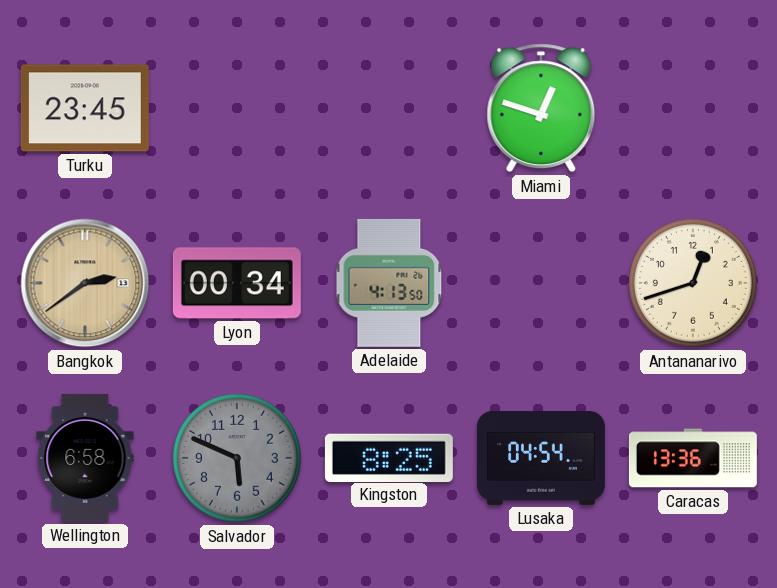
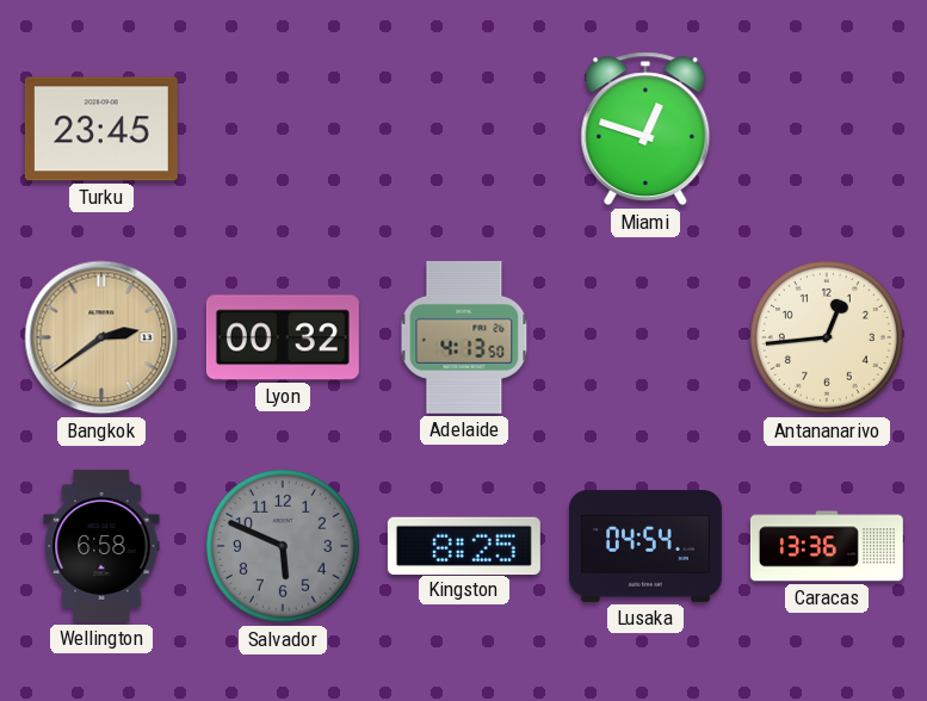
Lyon: 00:34 -> 00:32
Antananarivo: 12:42 -> 12:44
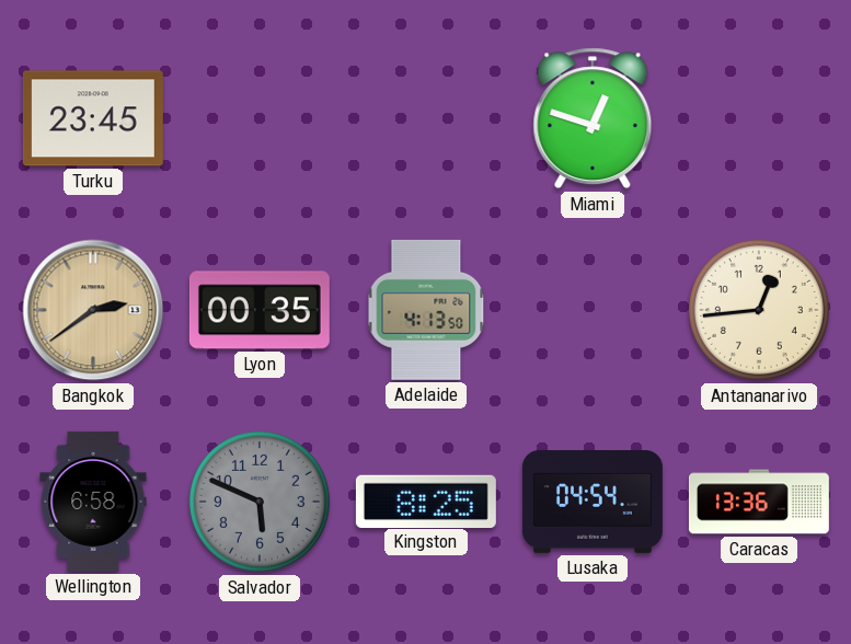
Lyon: 00:32 -> 00:35
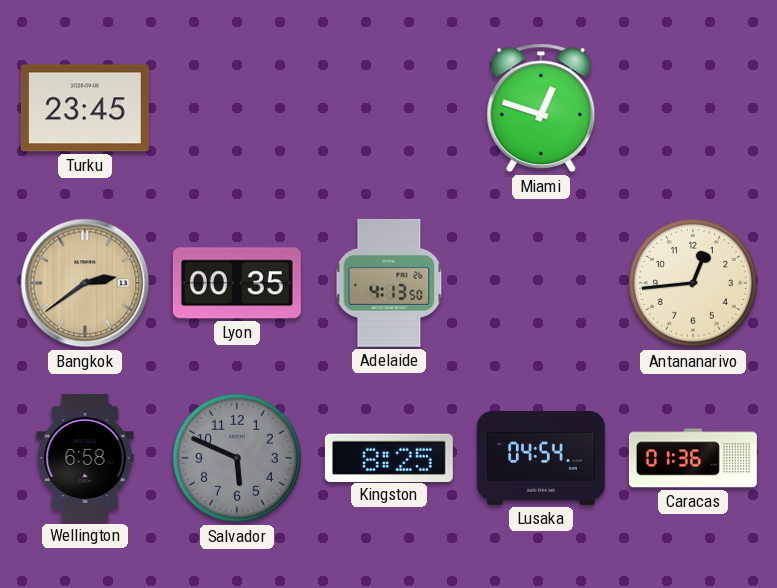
Caracas: 13:36 -> 01:36
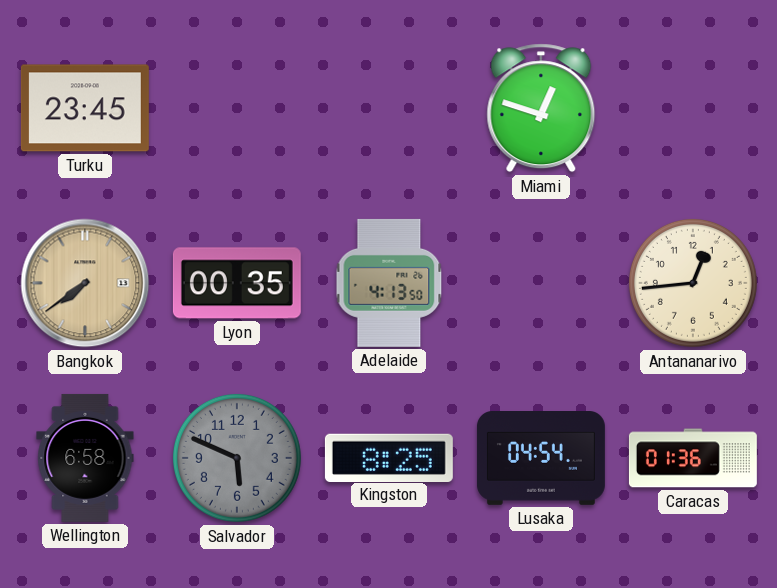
Bangkok: 2:39 -> 7:39
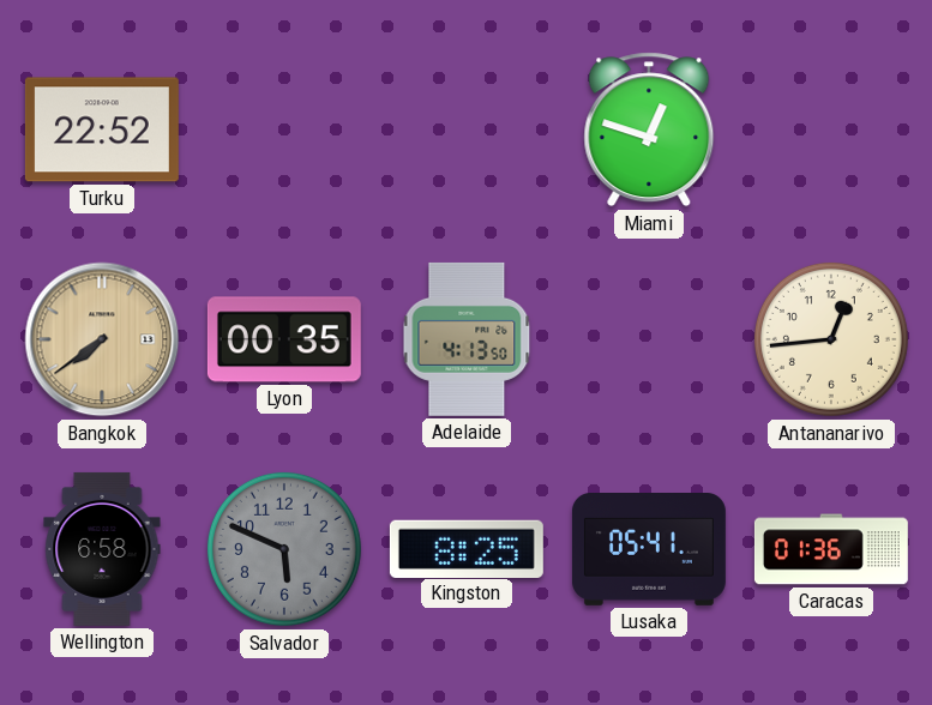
Turku: 23:45 -> 22:52
Lusaka: 04:54 -> 05:41
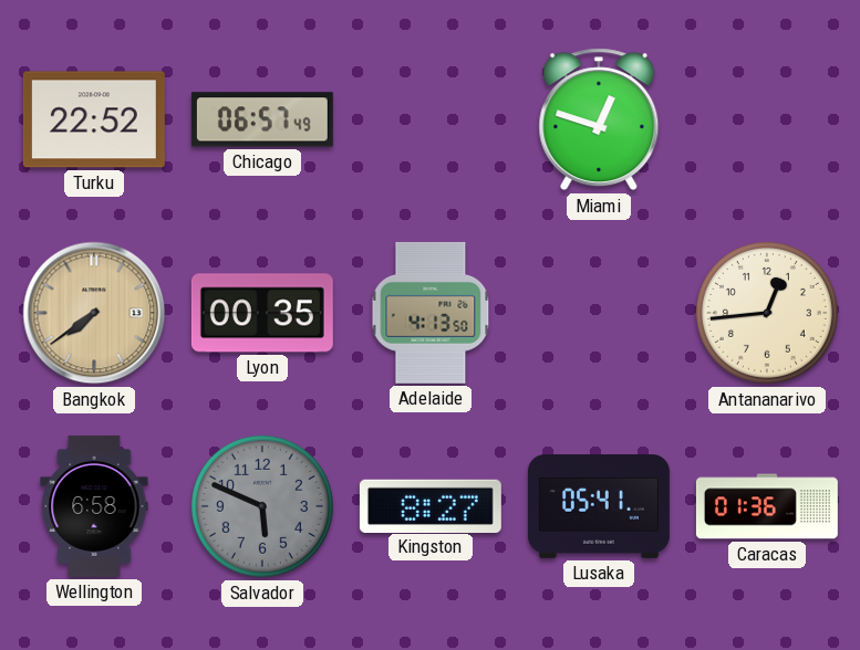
Chicago: none -> 06:57
Kingston: 8:25 -> 8:27
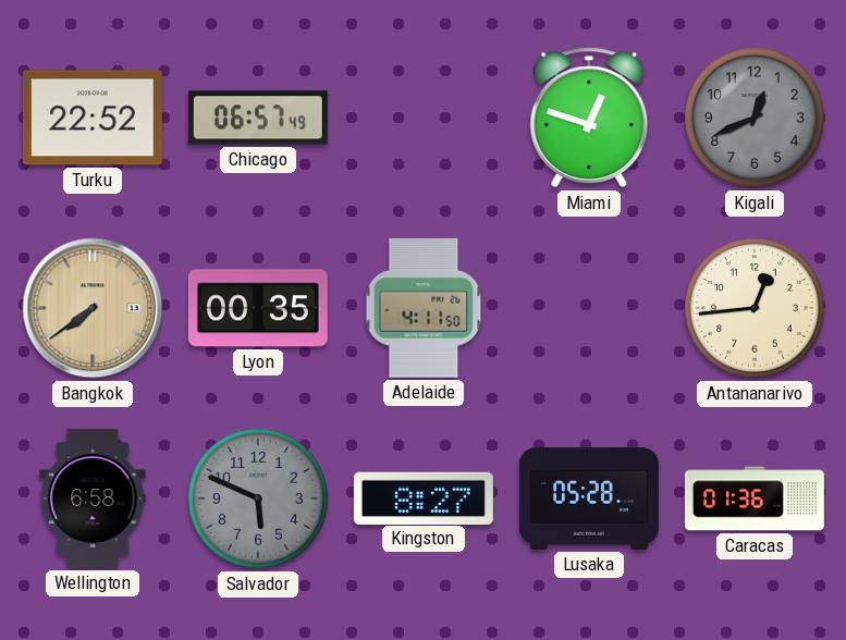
Kigali: none -> 12:41
Adelaide: 4:13 -> 4:11
Lusaka: 05:41 -> 05:28
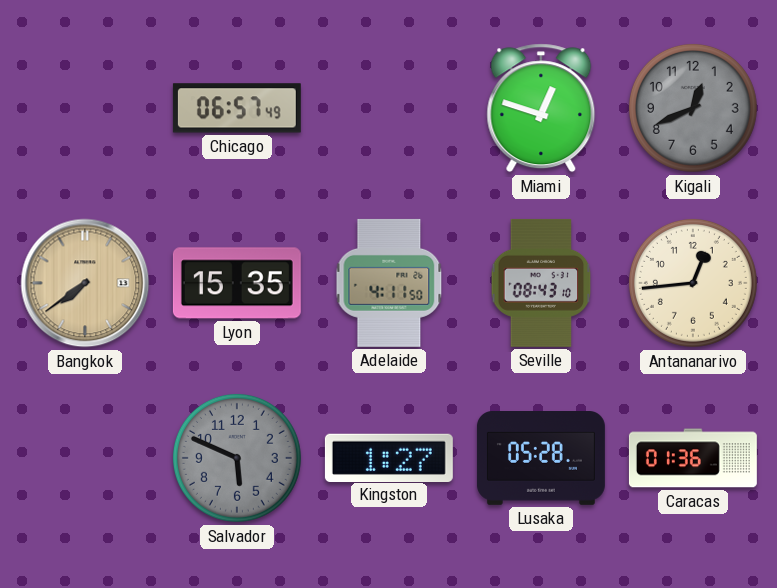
Turku: 22:52 -> none
Lyon: 00:35 -> 15:35
Seville: none -> 08:43
Wellington: 6:58 -> none
Kingston: 8:27 -> 1:27
